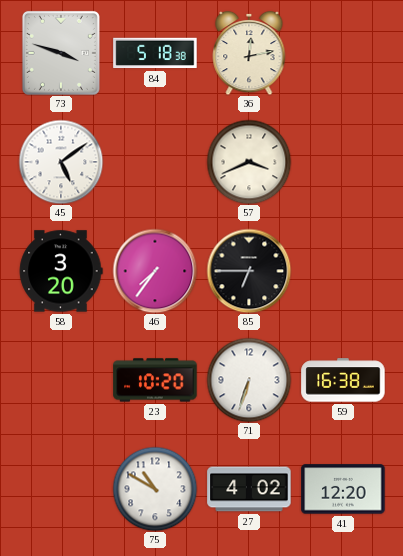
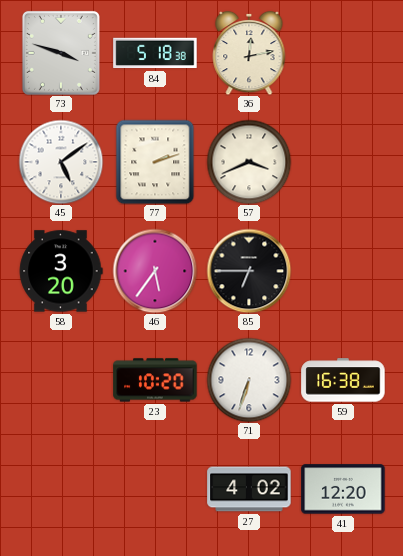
77: none -> 2:12
46: 7:36 -> 5:36
75: 10:50 -> none
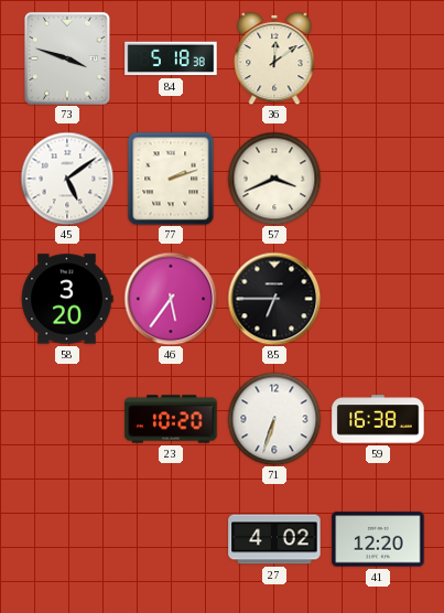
36: 12:13 -> 12:09
